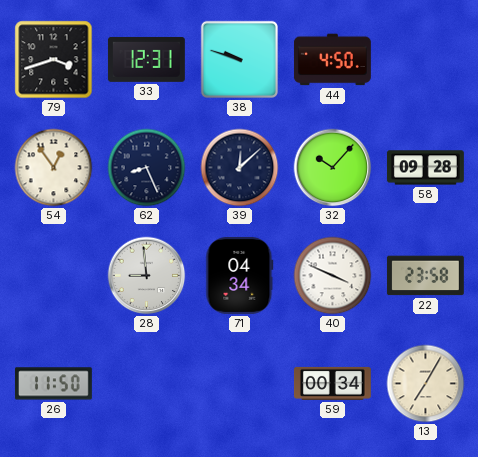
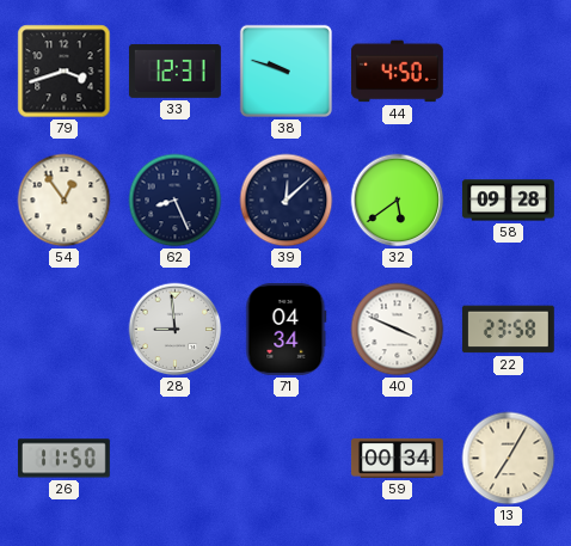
32: 10:07 -> 5:39
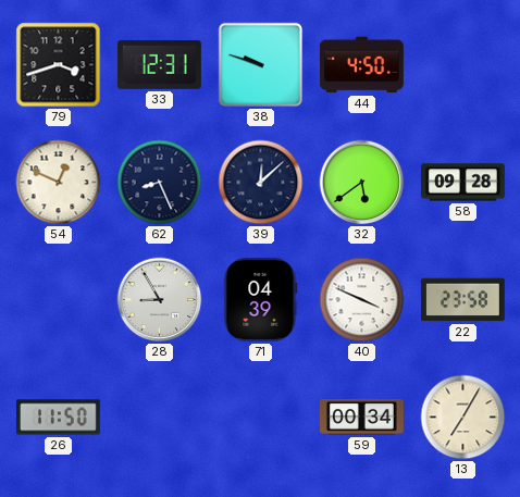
54: 12:54 -> 12:49
28: 8:59 -> 8:55
71: 04:34 -> 04:39
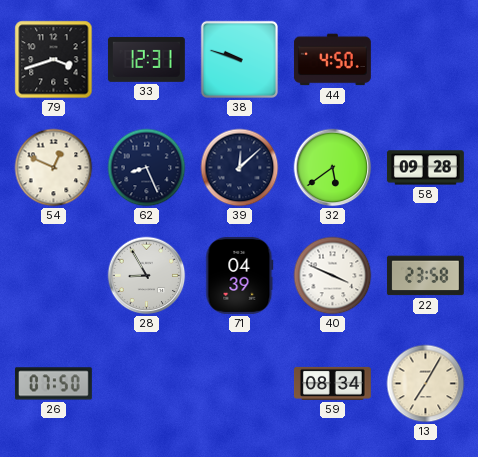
26: 11:50 -> 07:50
59: 00:34 -> 08:34
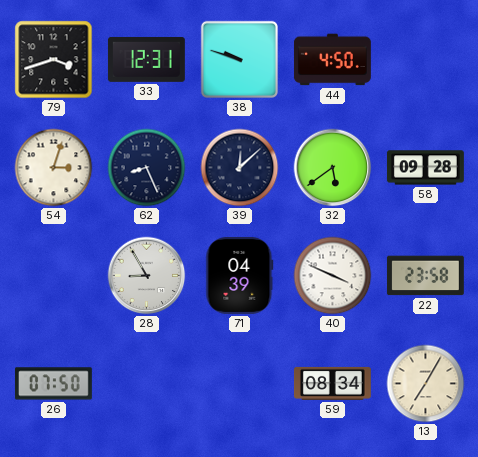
54: 12:49 -> 3:03
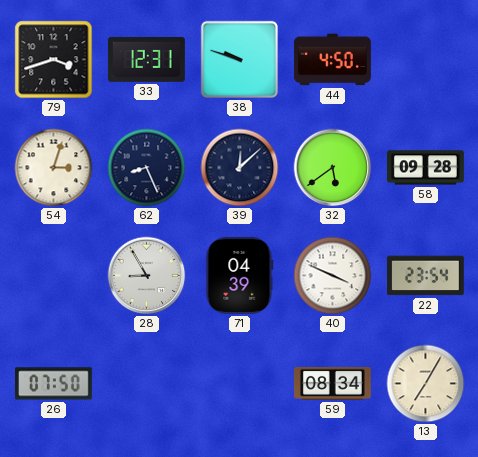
22: 23:58 -> 23:54
